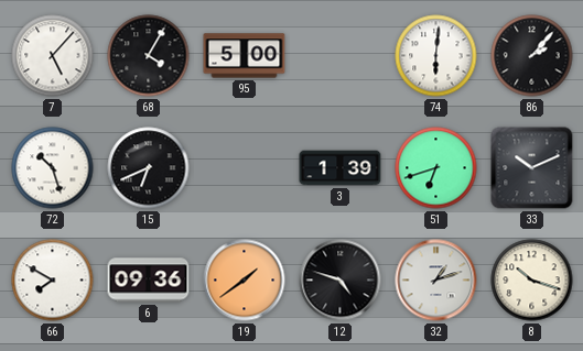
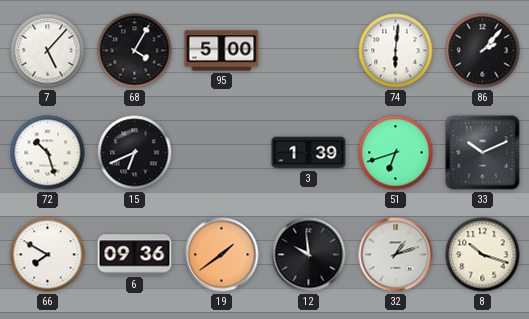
12: 4:48 -> 9:59
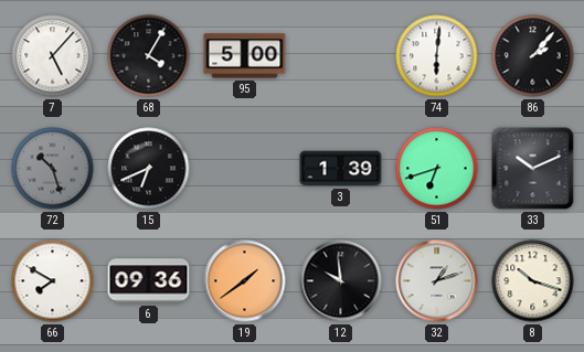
72 dial: white -> grey
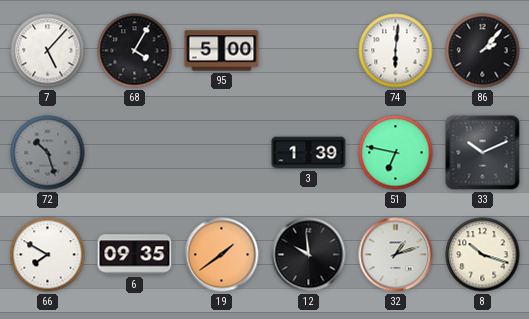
15: 6:41 -> none
51: 6:42 -> 6:47
6: 09:36 -> 09:35
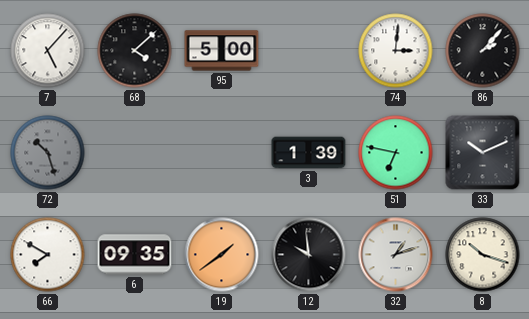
68: 4:05 -> 4:08
74: 6:01 -> 3:01
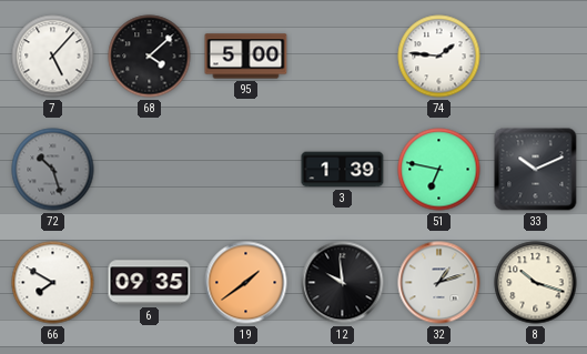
74: 3:01 -> 1:46
86: 2:07 -> none
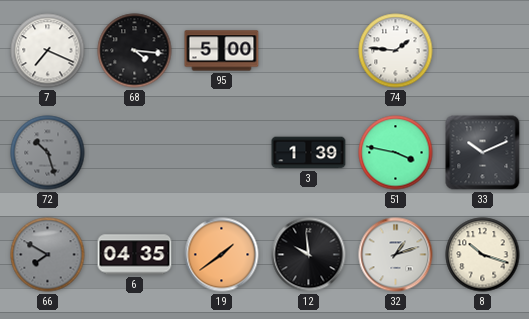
7: 5:07 -> 7:19
68: 4:08 -> 4:16
51: 6:47 -> 3:47
66 dial: white -> grey
6: 09:35 -> 04:35
